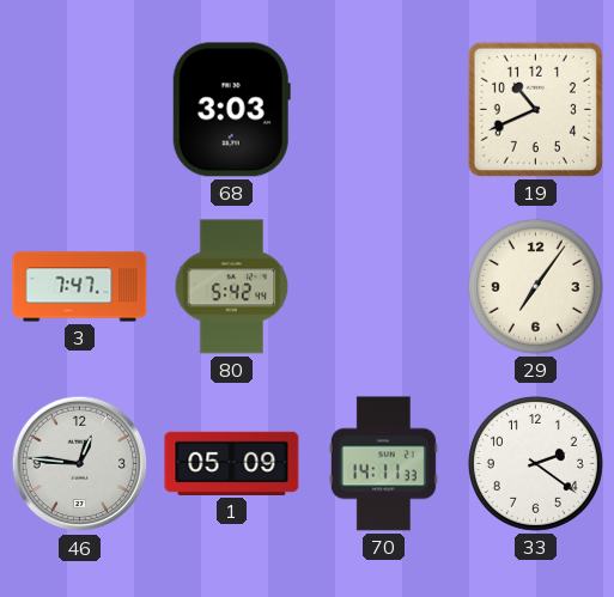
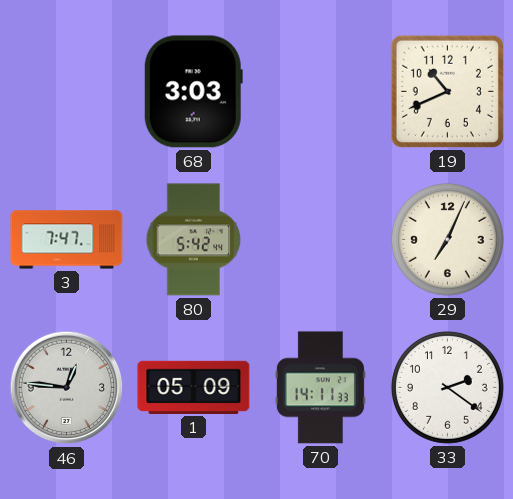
29: 7:06 -> 7:04
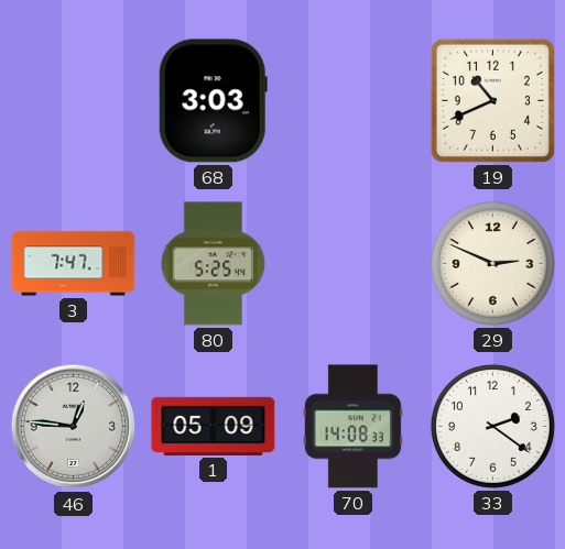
80: 5:42 -> 5:25
29: 7:04 -> 2:49
70: 14:11 -> 14:08
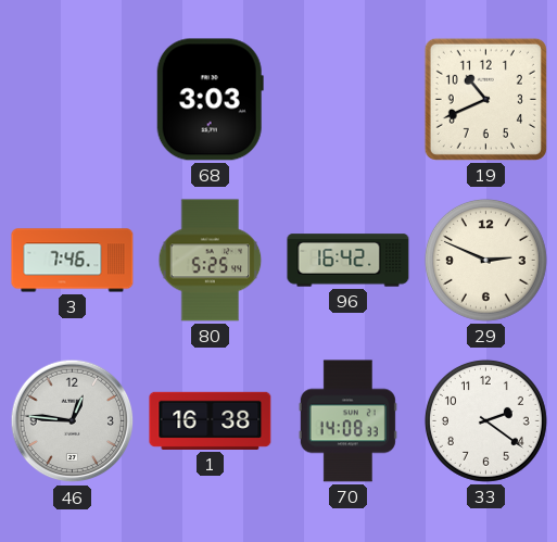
3: 7:47 -> 7:46
96: none -> 16:42
1: 05:09 -> 16:38
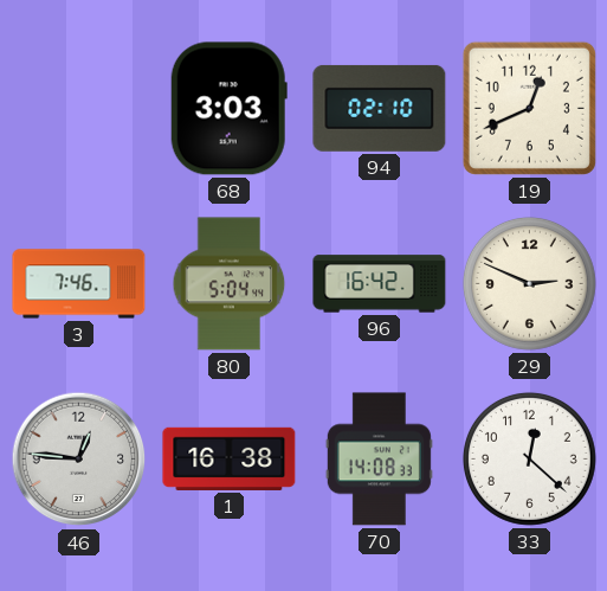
94: none -> 02:10
19: 10:41 -> 12:41
80: 5:25 -> 5:04
33: 2:21 -> 12:22
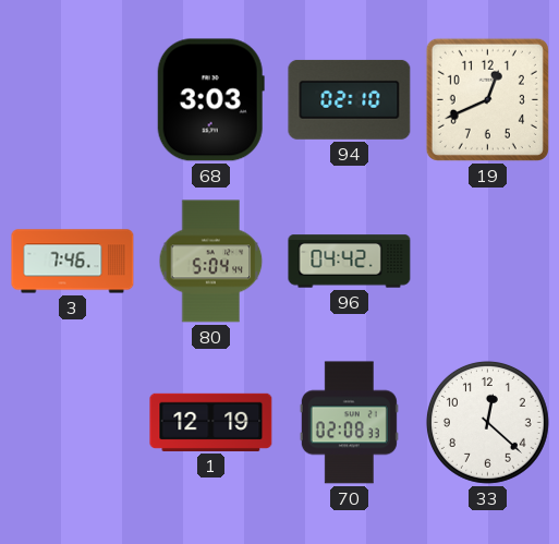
96: 16:42 -> 04:42
29: 2:49 -> none
46: 12:46 -> none
1: 16:38 -> 12:19
70: 14:08 -> 02:08
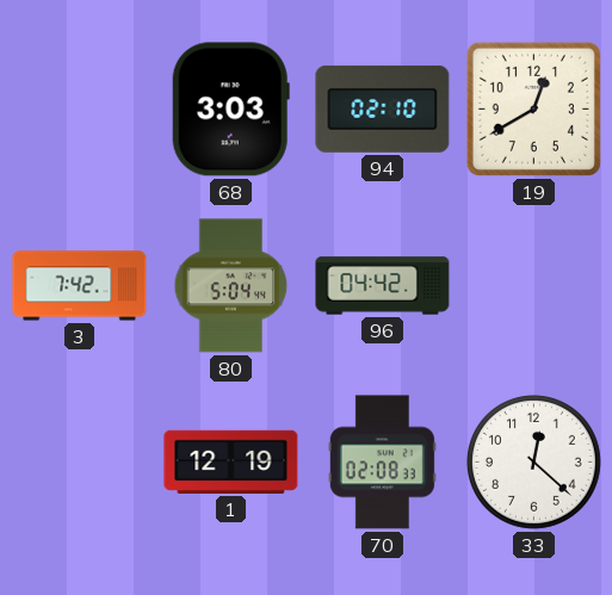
19: 12:41 -> 12:40
3: 7:46 -> 7:42
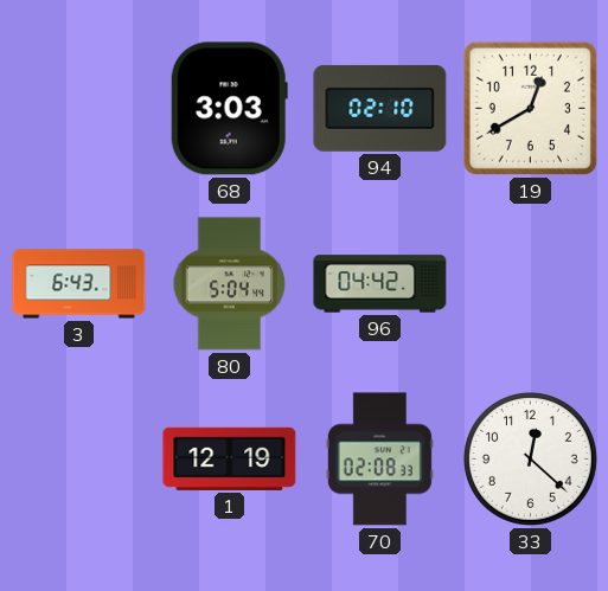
3: 7:42 -> 6:43
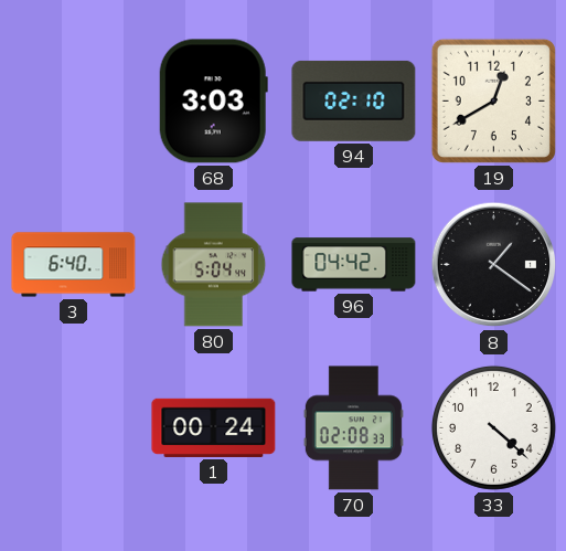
3: 6:43 -> 6:40
8: none -> 1:21
1: 12:19 -> 00:24
33: 12:22 -> 4:22
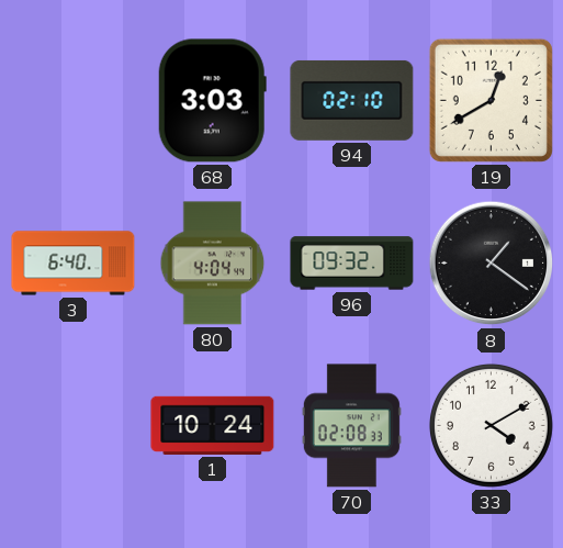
80: 5:04 -> 4:04
96: 04:42 -> 09:32
1: 00:24 -> 10:24
33: 4:22 -> 4:10
